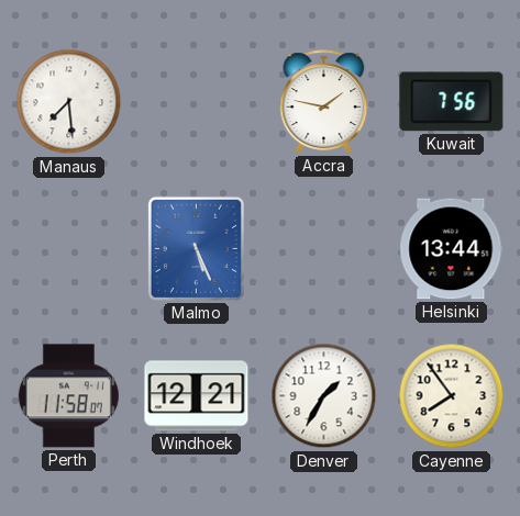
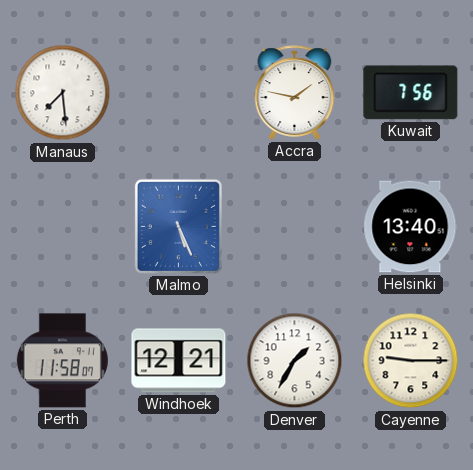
Helsinki: 13:44 -> 13:40
Cayenne: 7:54 -> 9:15
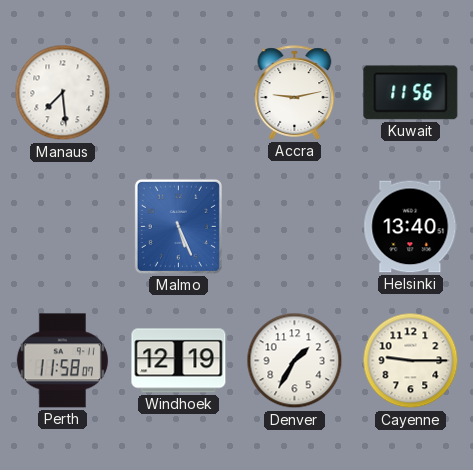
Accra: 1:47 -> 9:13
Kuwait: 7:56 -> 11:56
Windhoek: 12:21 -> 12:19
